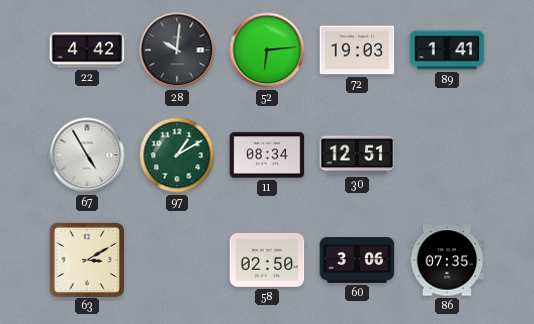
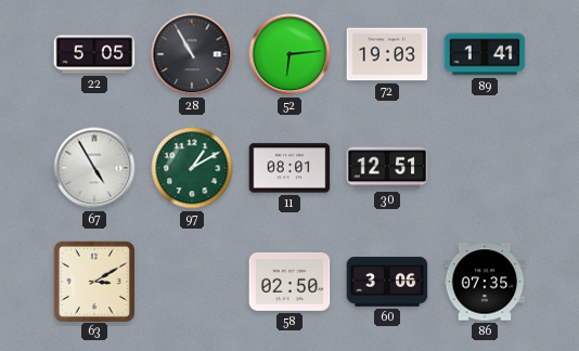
22: 4:42 -> 5:05
28: 10:01 -> 10:55
11: 08:34 -> 08:01
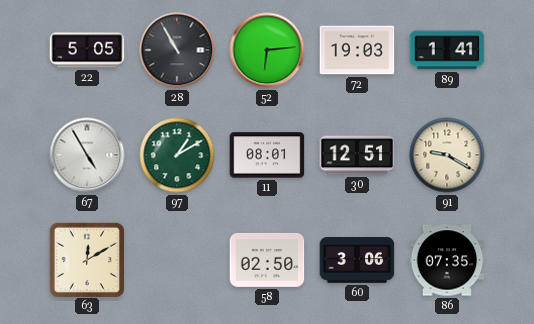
91: none -> 9:20
63: 3:10 -> 12:10
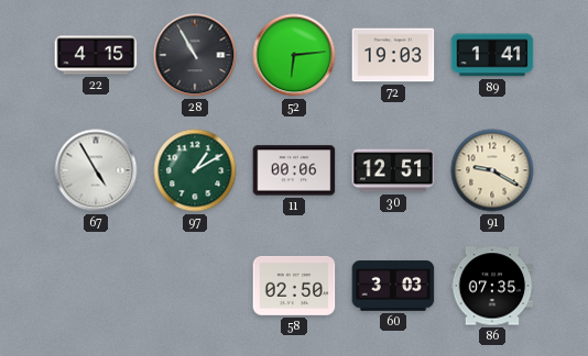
22: 5:05 -> 4:15
11: 08:01 -> 00:06
63: 12:10 -> none
60: 3:06 -> 3:03
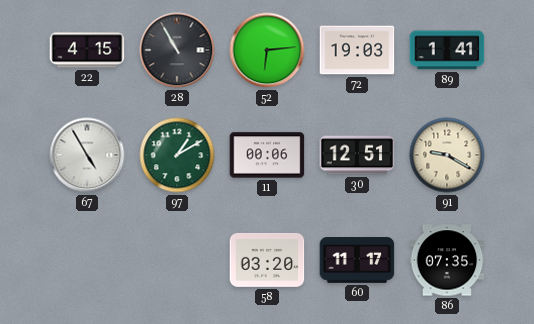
58: 02:50 -> 03:20
60: 3:03 -> 11:17
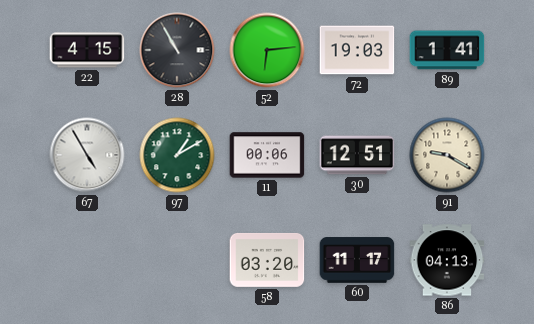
86: 07:35 -> 04:13
